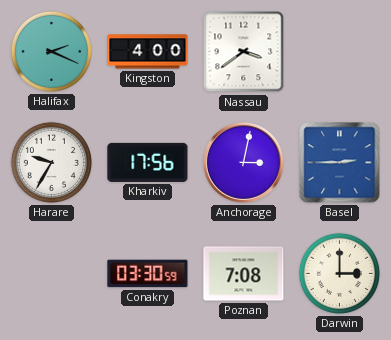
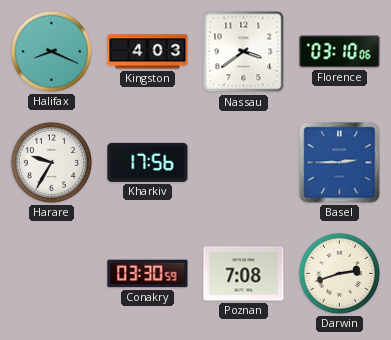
Halifax: 2:19 -> 8:19
Kingston: 4:00 -> 4:03
Florence: none -> 03:10
Anchorage: 3:02 -> none
Darwin: 3:00 -> 2:42
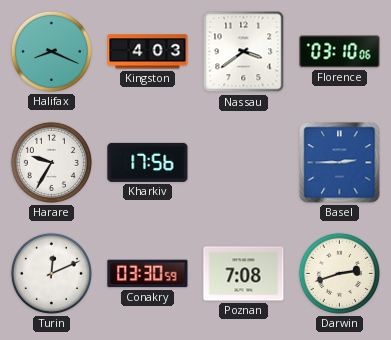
Turin: none -> 12:11
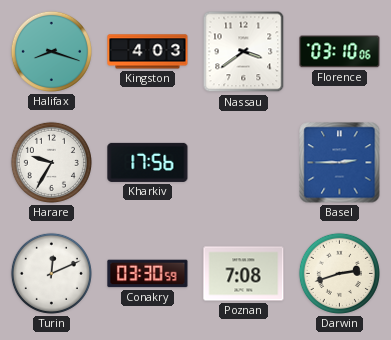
Halifax: 8:19 -> 8:18
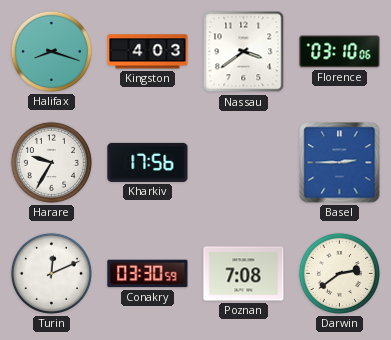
Darwin: 2:42 -> 2:39
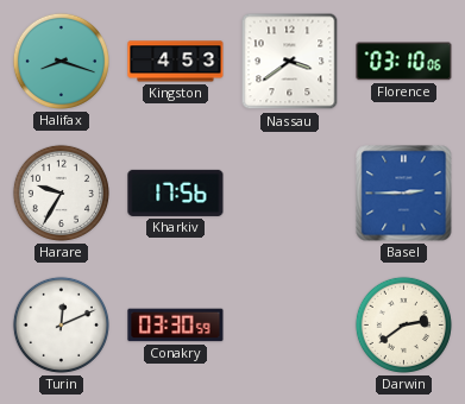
Kingston: 4:03 -> 4:53
Poznan: 7:08 -> none
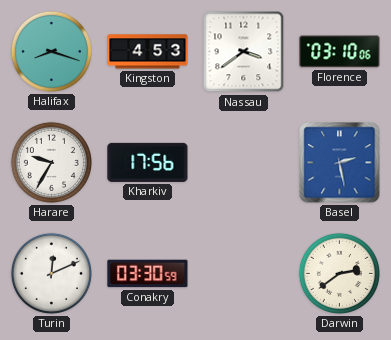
Basel: 2:45 -> 2:28
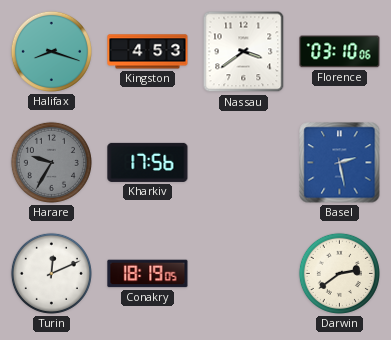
Harare dial: white -> grey
Conakry: 03:30 -> 18:19
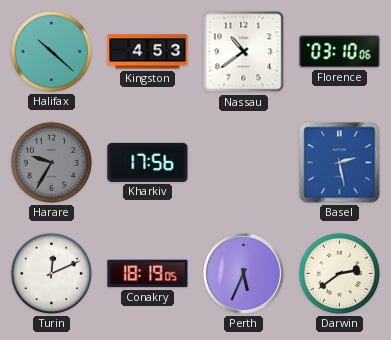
Halifax: 8:18 -> 10:22
Nassau: 3:39 -> 10:39
Perth: none -> 5:34
